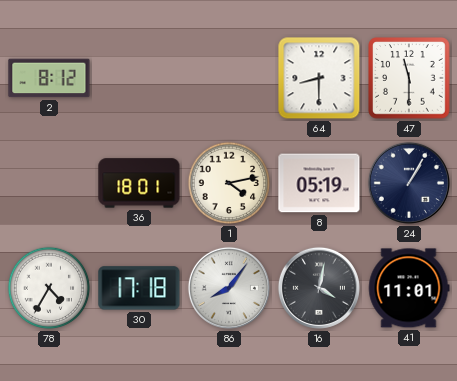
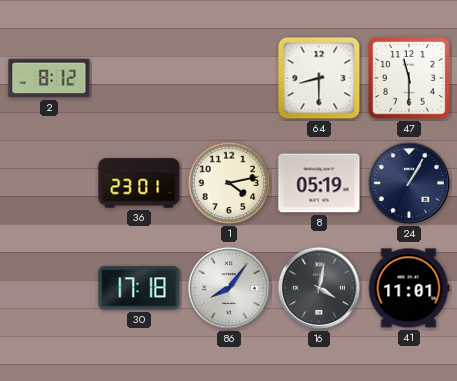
36: 18:01 -> 23:01
78: 4:35 -> none
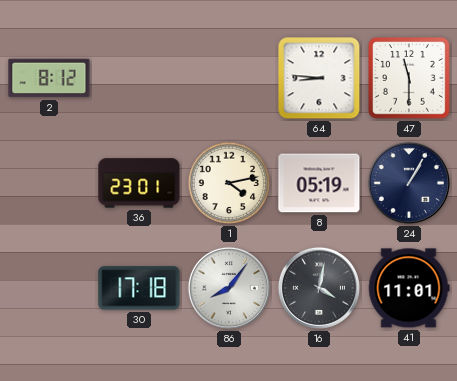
64: 8:30 -> 8:46
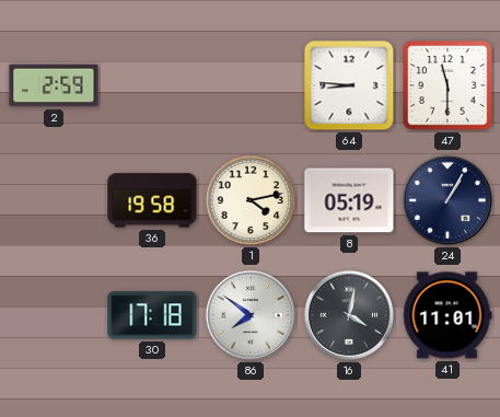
2: 8:12 -> 2:59
36: 23:01 -> 19:58
86: 8:06 -> 7:51
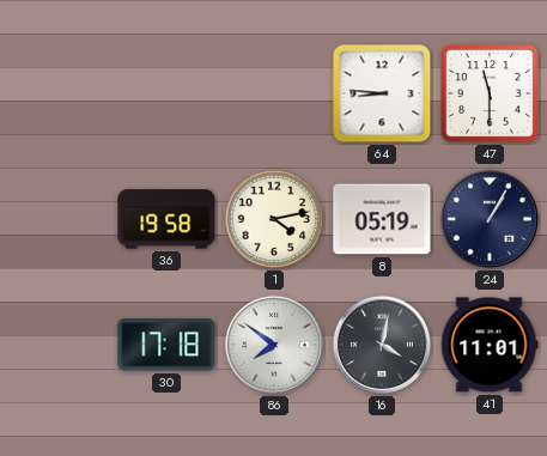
2: 2:59 -> none
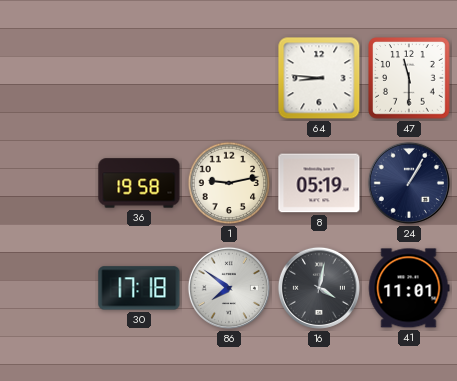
1: 4:13 -> 9:13
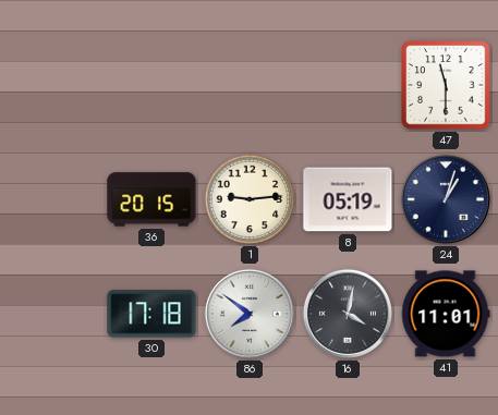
64: 8:46 -> none
36: 19:58 -> 20:15
1: 9:13 -> 9:14
24: 1:05 -> 1:03
